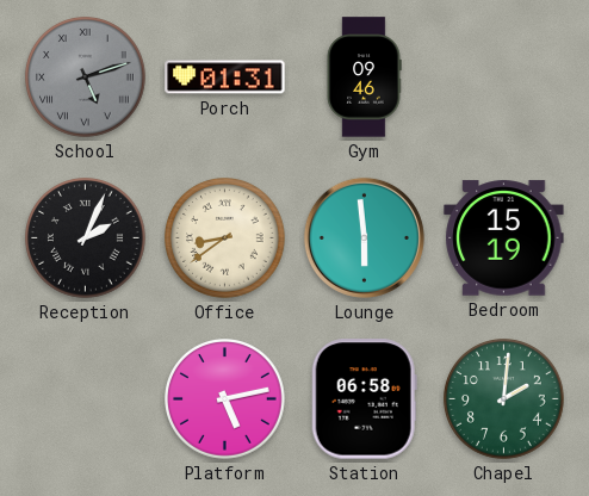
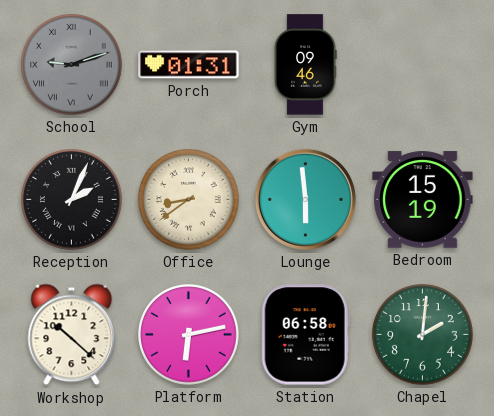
School: 5:12 -> 9:12
Workshop: none -> 10:22
Platform: 5:13 -> 6:13
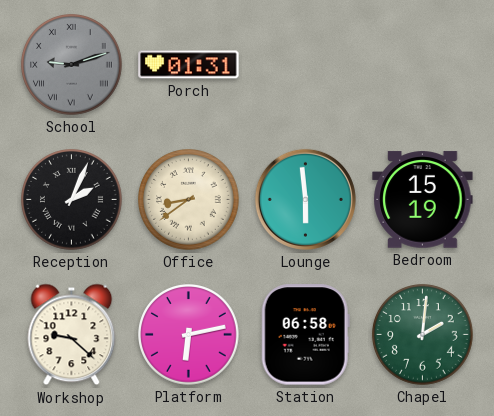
Gym: 09:46 -> none
Workshop: 10:22 -> 9:22
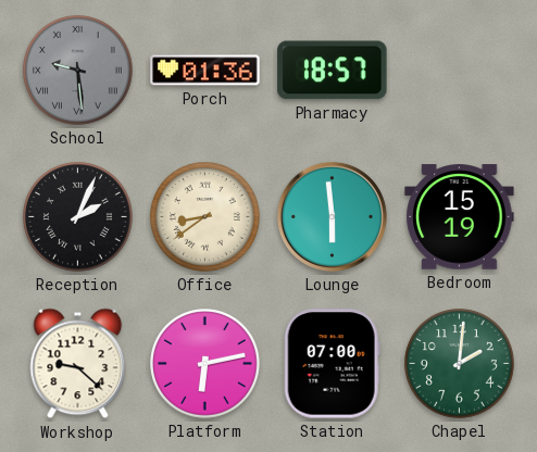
School: 9:12 -> 9:29
Porch: 01:31 -> 01:36
Pharmacy: none -> 18:57
Station: 06:58 -> 07:00
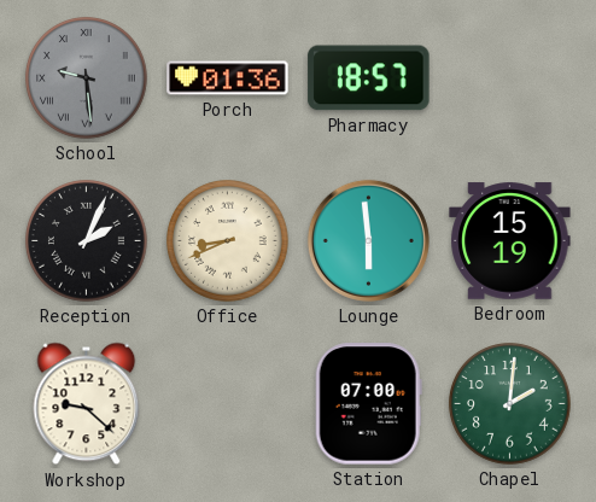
Office: 8:39 -> 8:41
Platform: 6:13 -> none
